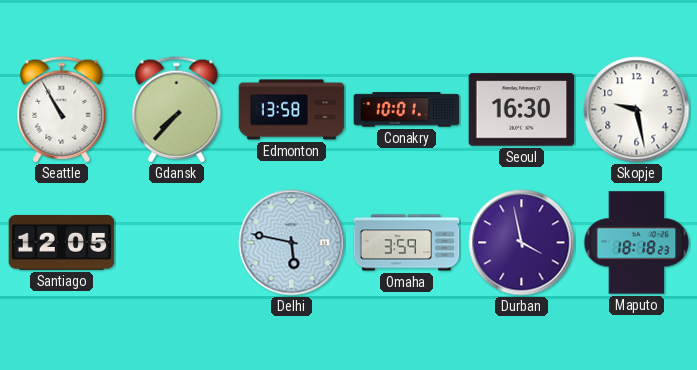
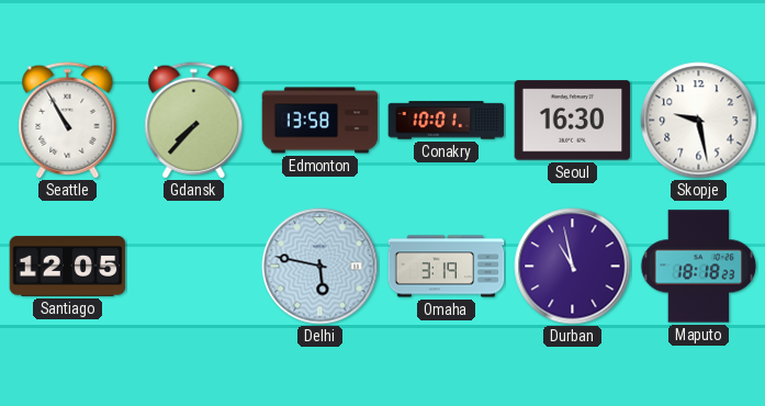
Omaha: 3:59 -> 3:19
Durban: 3:58 -> 10:58
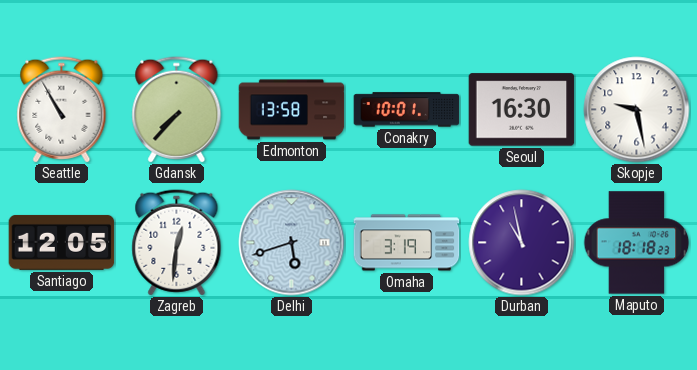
Zagreb: none -> 12:31
Delhi: 5:47 -> 5:42
